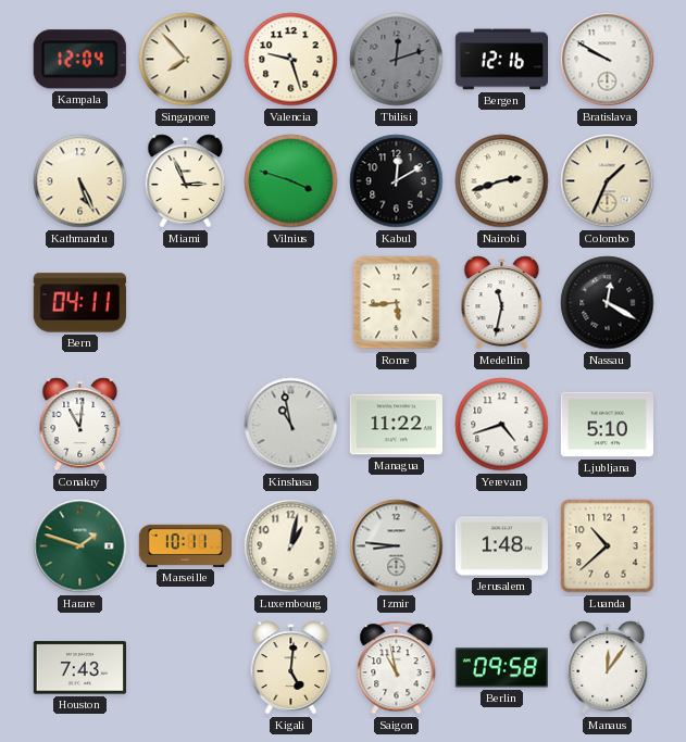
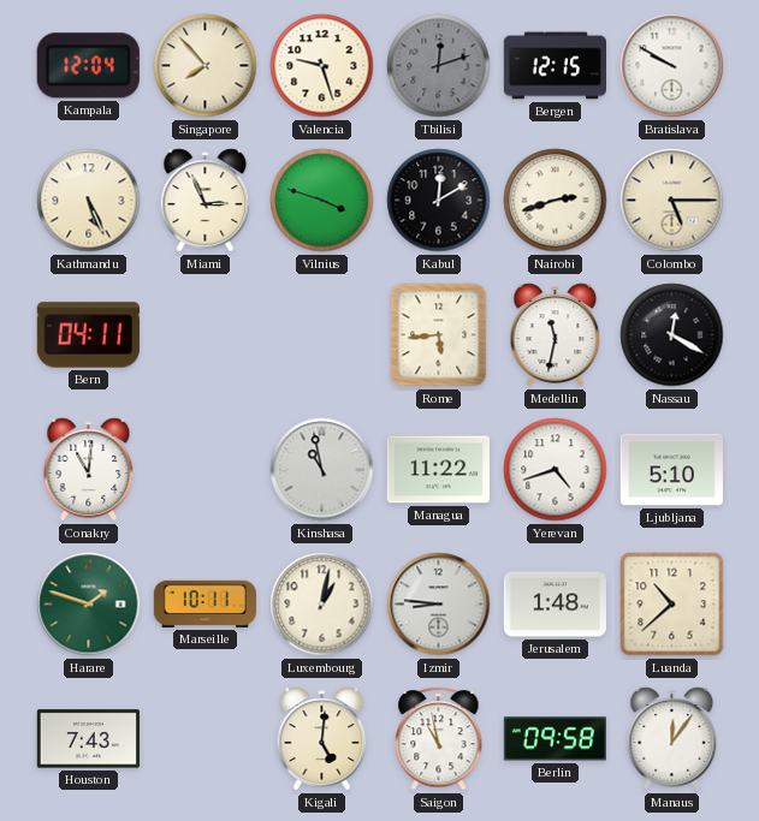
Bergen: 12:16 -> 12:15
Colombo: 1:34 -> 5:15
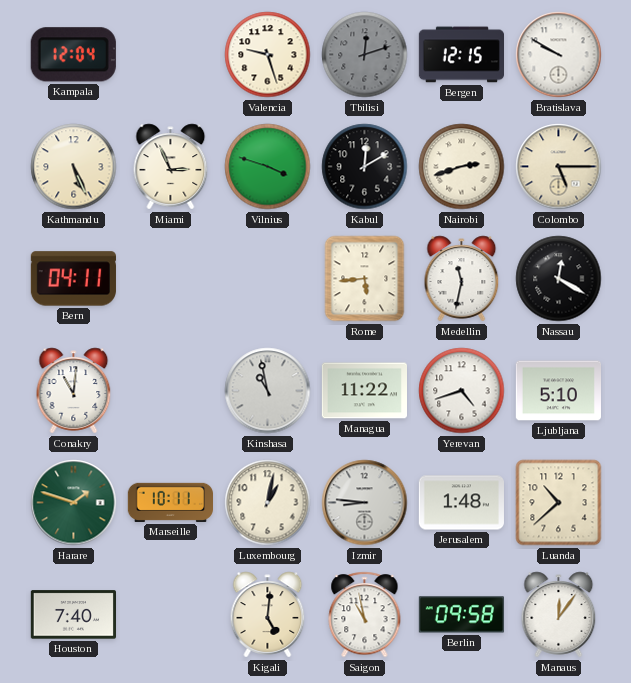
Singapore: 7:53 -> none
Houston: 7:43 -> 7:40
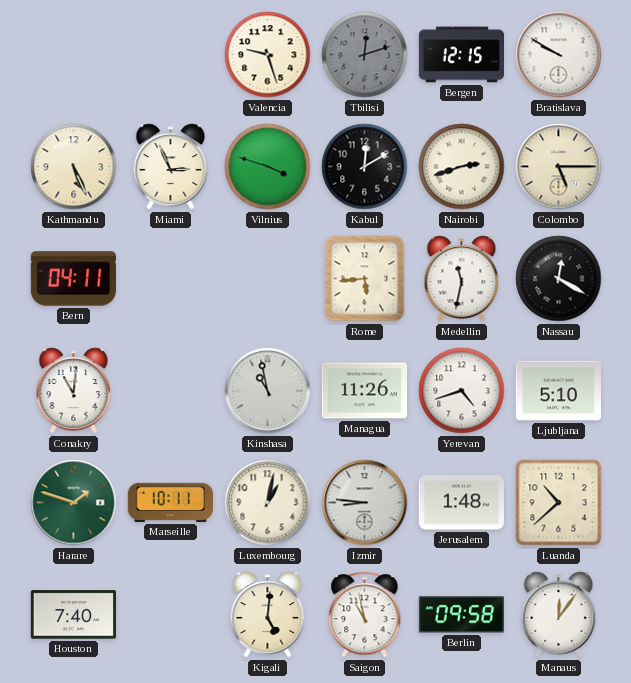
Kampala: 12:04 -> none
Managua: 11:22 -> 11:26
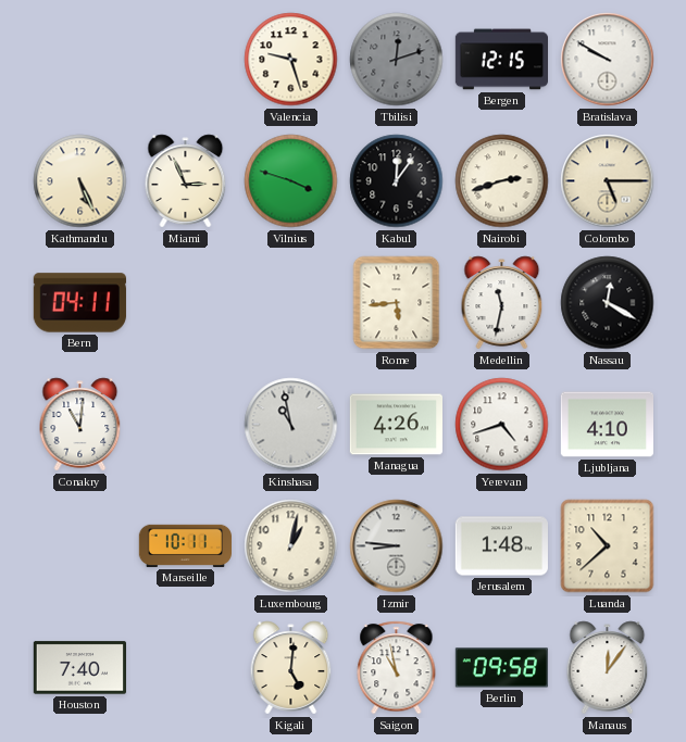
Kabul: 12:10 -> 12:06
Managua: 11:26 -> 4:26
Ljubljana: 5:10 -> 4:10
Harare: 1:48 -> none
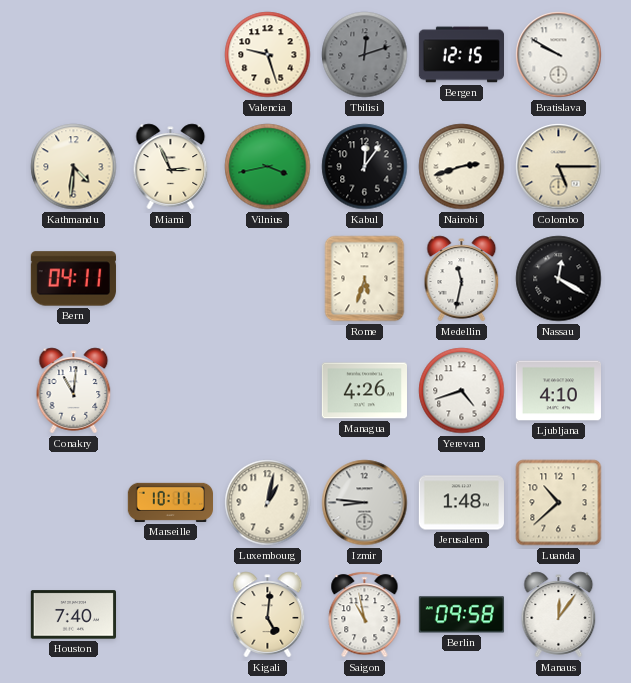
Kathmandu: 5:26 -> 4:31
Vilnius: 3:48 -> 3:43
Rome: 5:44 -> 5:33
Kinshasa: 10:58 -> none
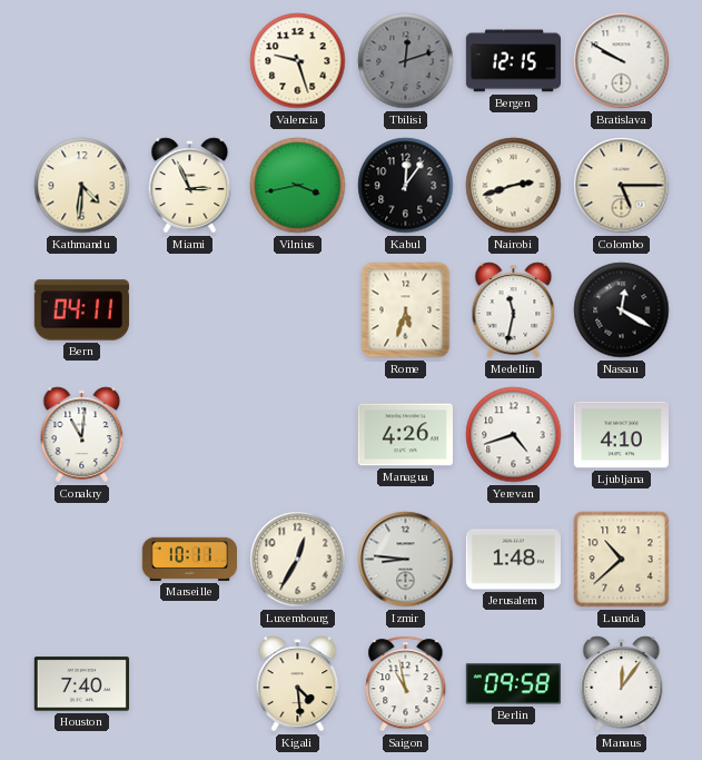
Luxembourg: 1:02 -> 12:35
Kigali: 5:01 -> 4:29
